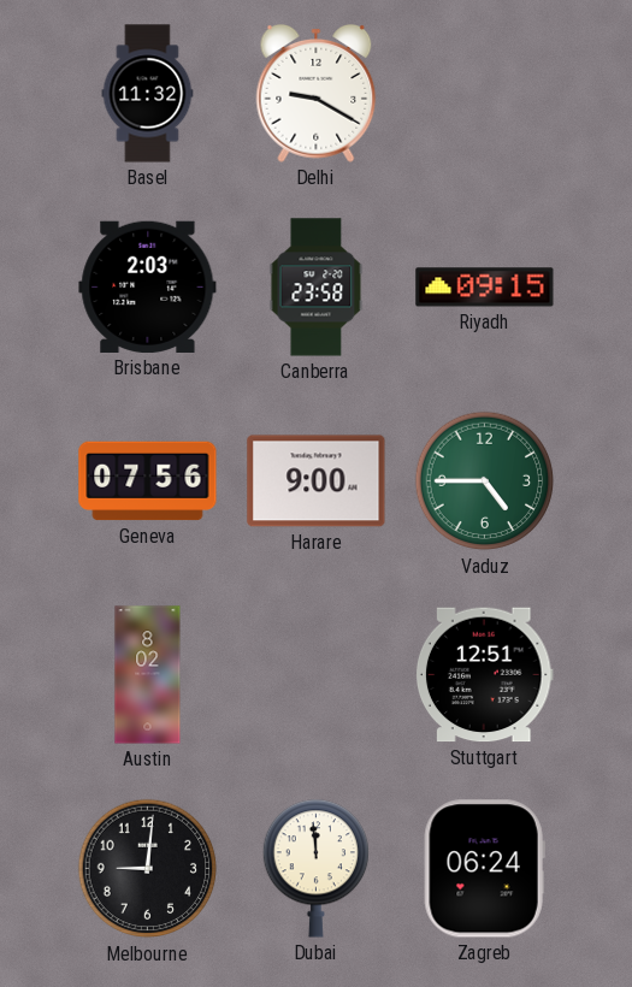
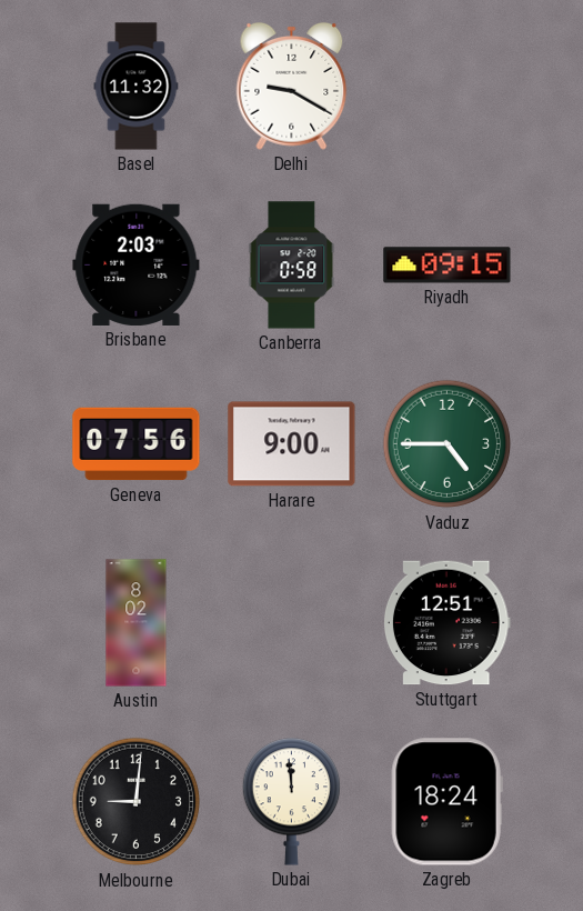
Canberra: 23:58 -> 0:58
Zagreb: 06:24 -> 18:24
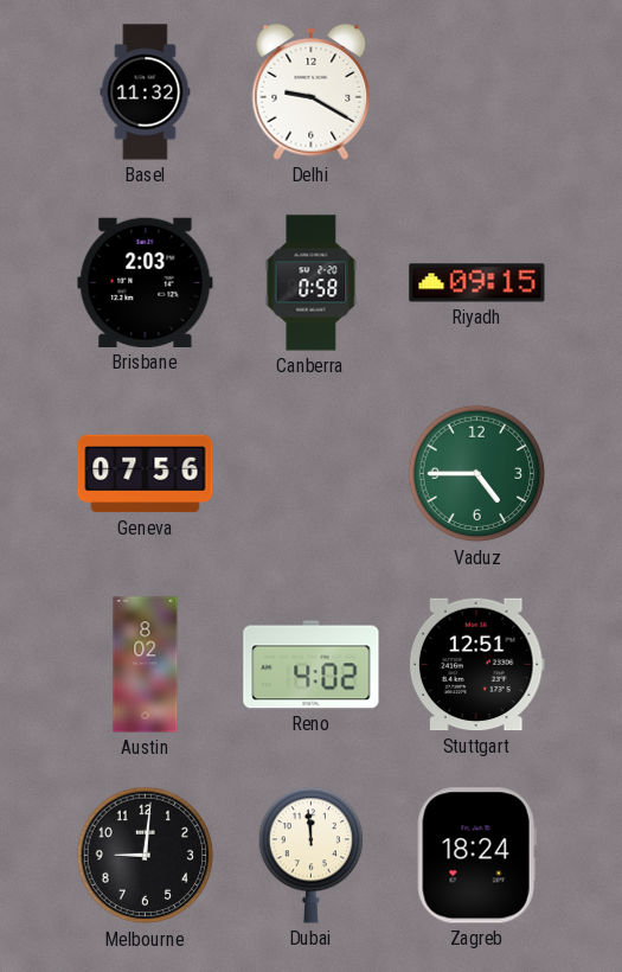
Harare: 9:00 -> none
Reno: none -> 4:02
